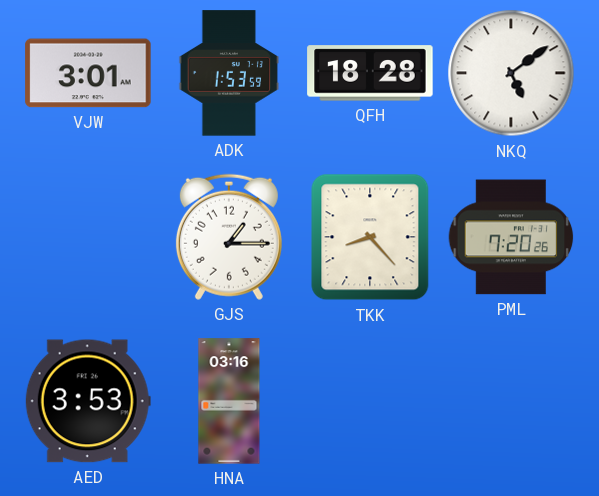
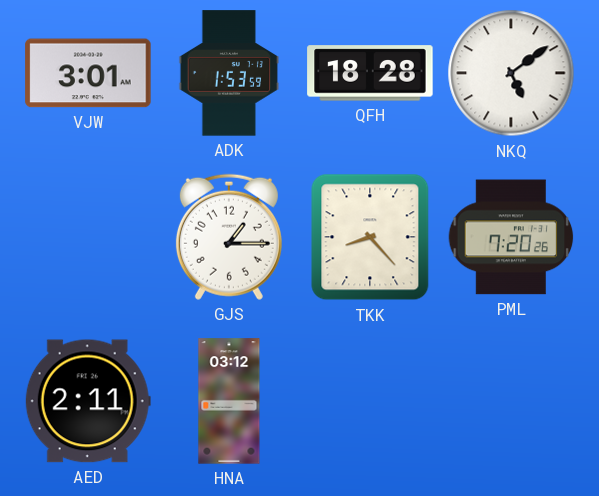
AED: 3:53 -> 2:11
HNA: 03:16 -> 03:12
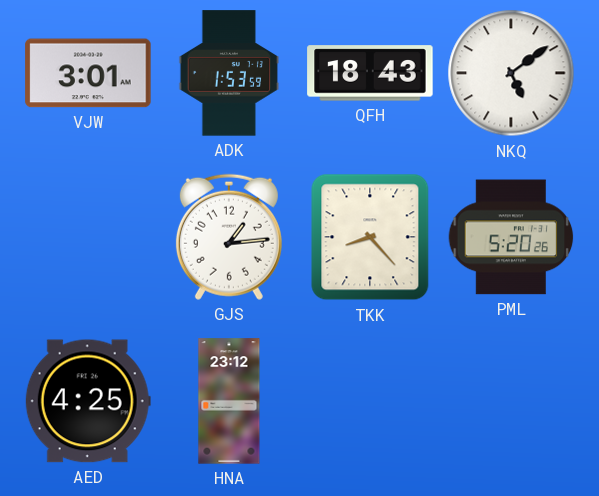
QFH: 18:28 -> 18:43
GJS: 1:15 -> 1:14
PML: 7:20 -> 5:20
AED: 2:11 -> 4:25
HNA: 03:12 -> 23:12
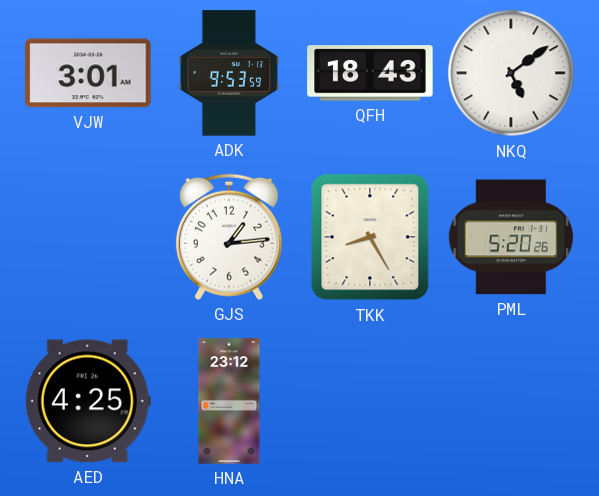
ADK: 1:53 -> 9:53
TKK: 8:23 -> 8:25
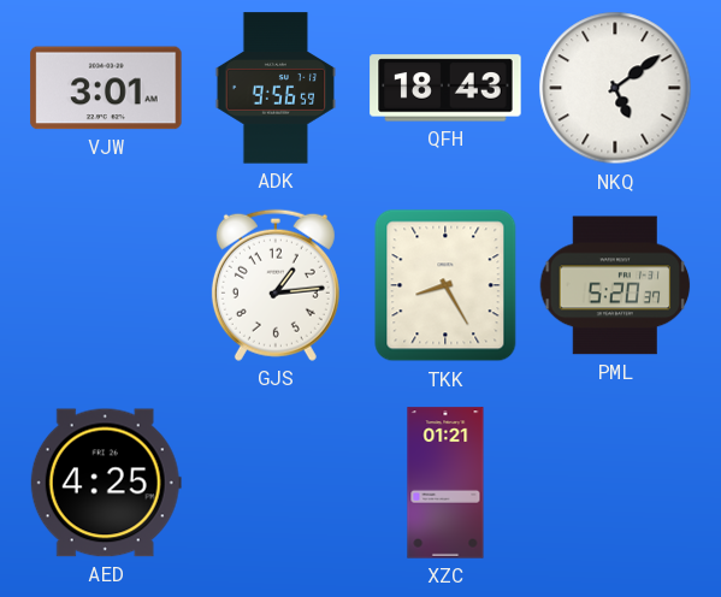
ADK: 9:53 -> 9:56
PML: 5:20:26 -> 5:20:37
HNA: 23:12 -> none
XZC: none -> 01:21
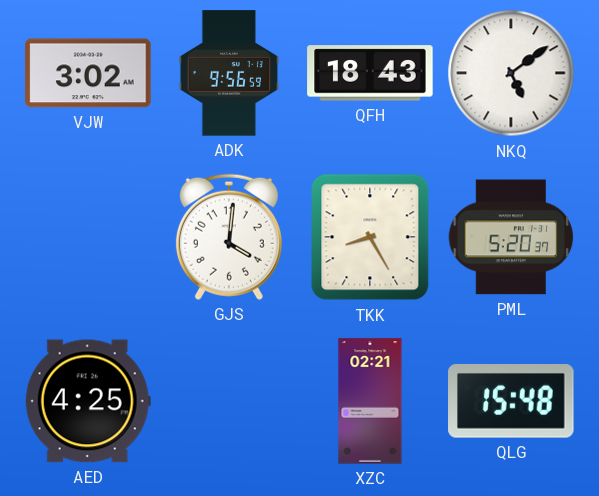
VJW: 3:01 -> 3:02
GJS: 1:14 -> 4:01
XZC: 01:21 -> 02:21
QLG: none -> 15:48
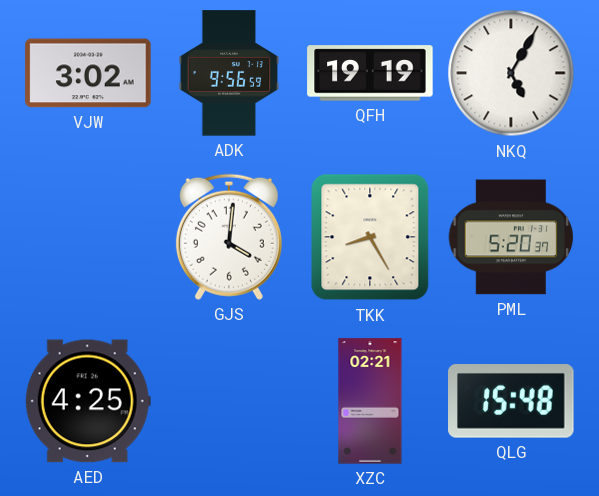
QFH: 18:43 -> 19:19
NKQ: 5:09 -> 5:05
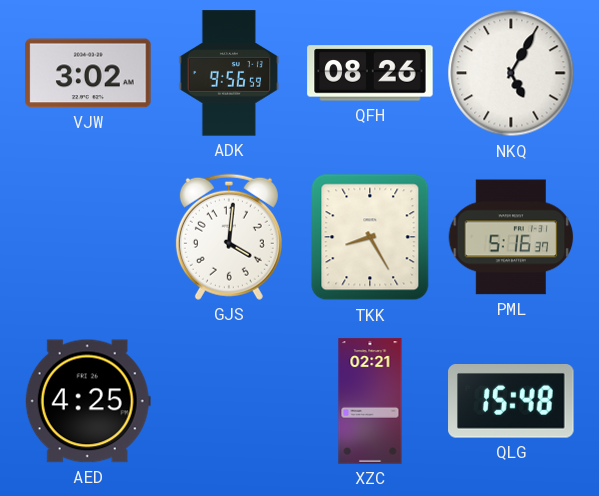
QFH: 19:19 -> 08:26
PML: 5:20 -> 5:16
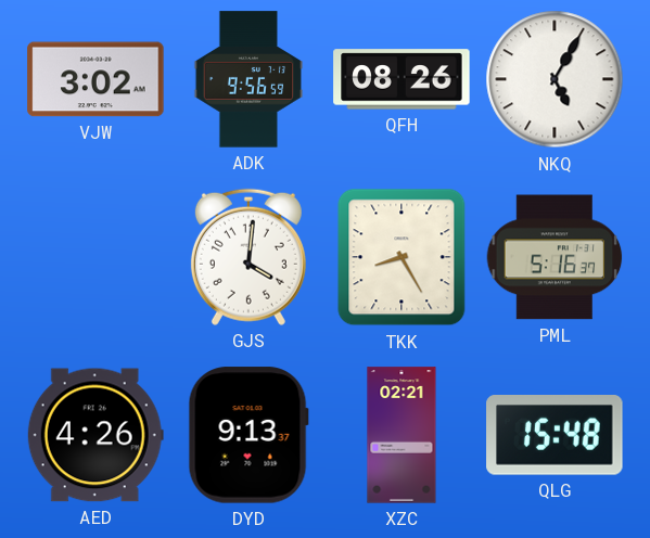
AED: 4:25 -> 4:26
DYD: none -> 9:13
